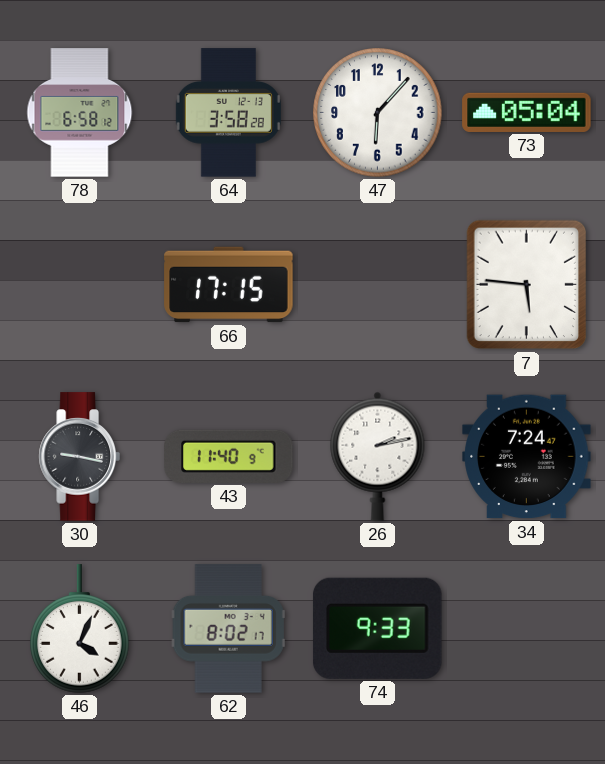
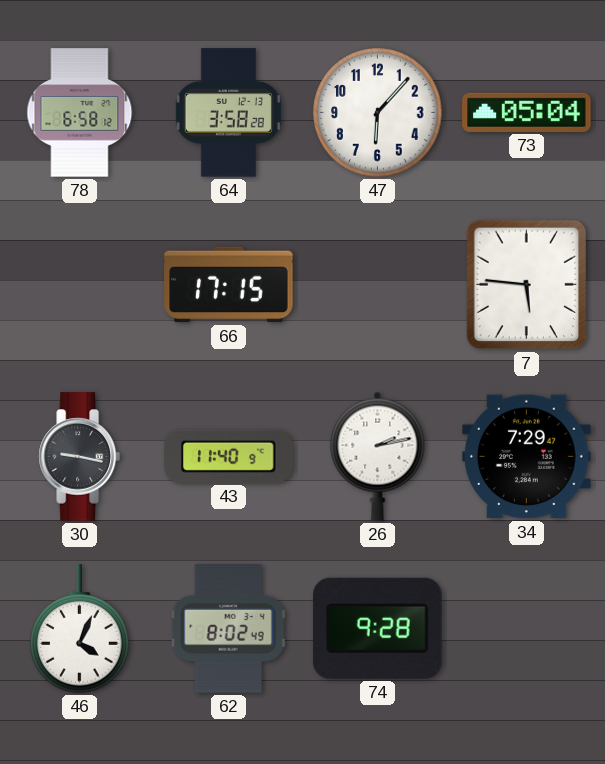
34: 7:24 -> 7:29
62: 8:02:17 -> 8:02:49
74: 9:33 -> 9:28
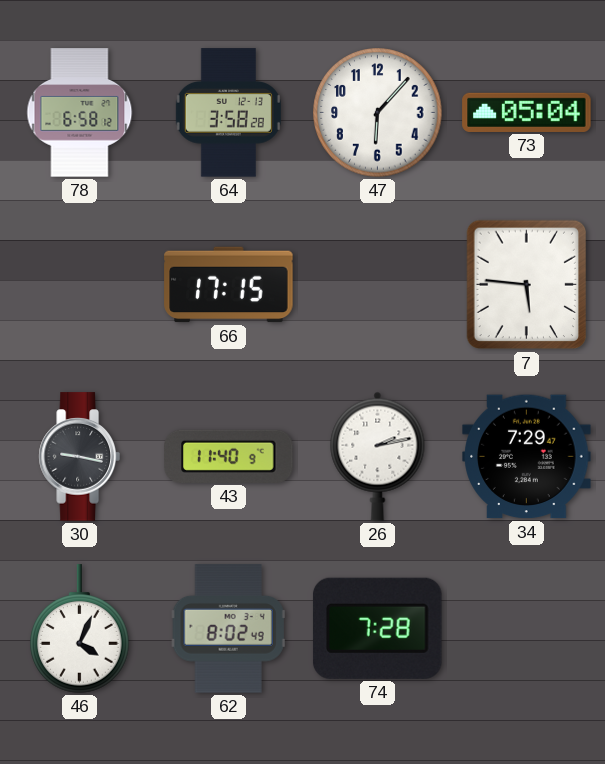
74: 9:28 -> 7:28
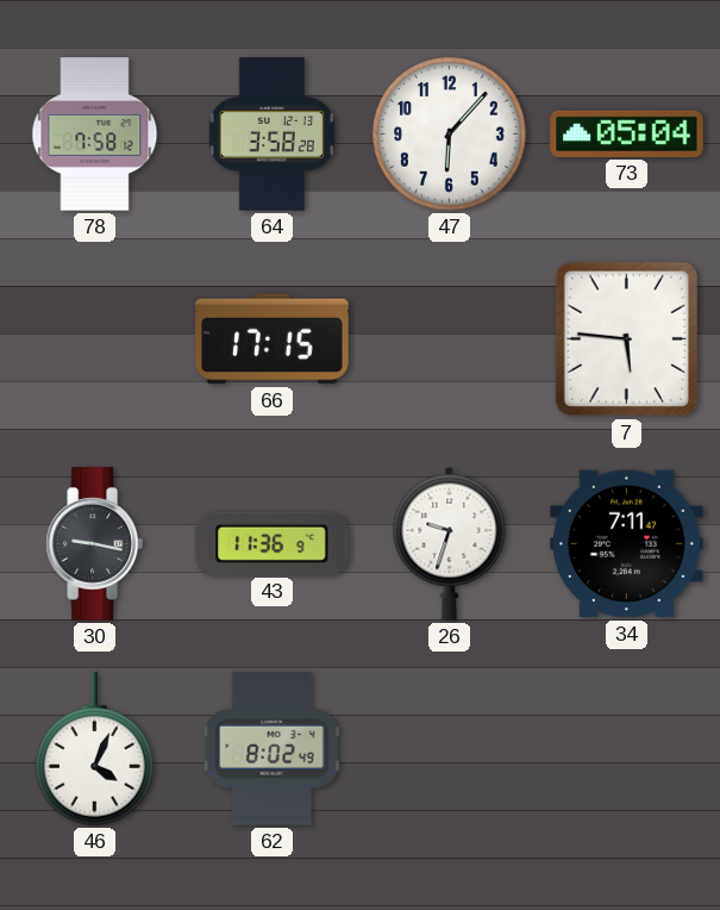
78: 6:58 -> 7:58
43: 11:40 -> 11:36
26: 2:13 -> 9:33
34: 7:29 -> 7:11
74: 7:28 -> none
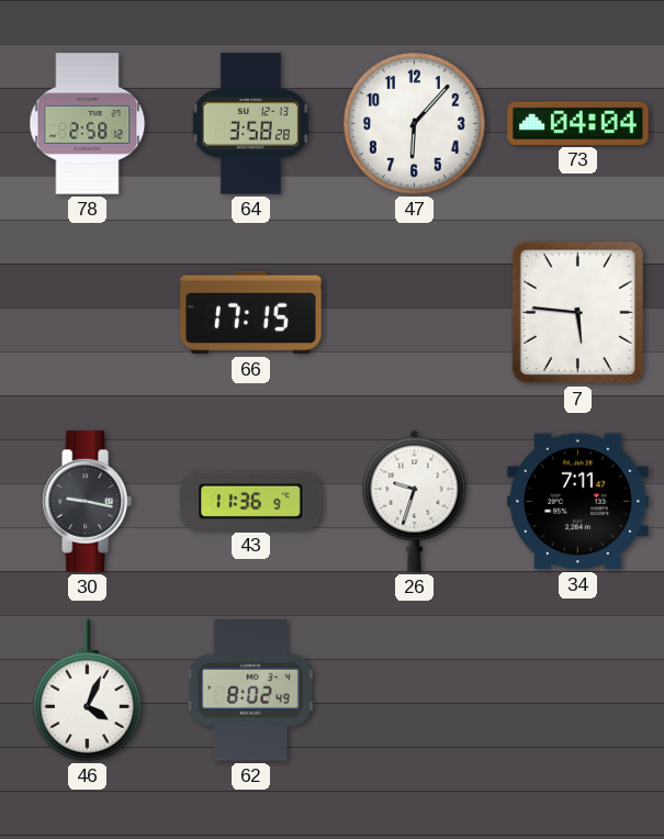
78: 7:58 -> 2:58
73: 05:04 -> 04:04
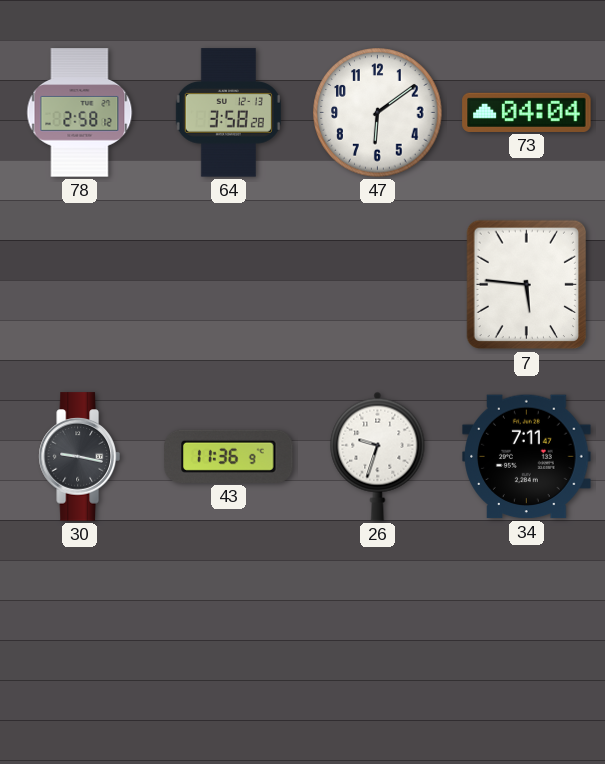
47: 6:07 -> 6:09
66: 17:15 -> none
46: 4:04 -> none
62: 8:02 -> none
